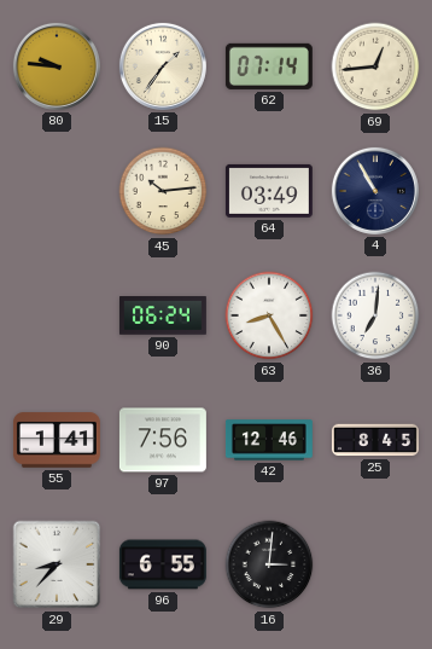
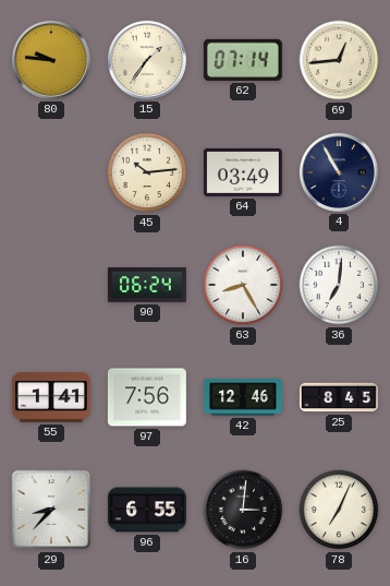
78: none -> 7:04
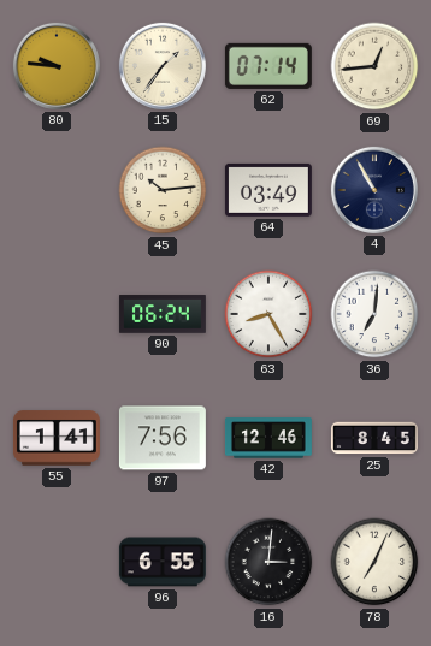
29: 8:37 -> none
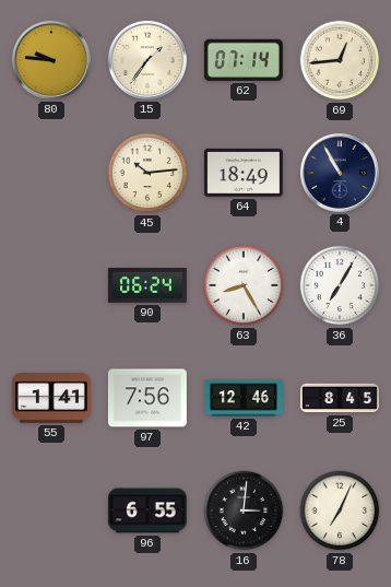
64: 03:49 -> 18:49
36: 7:01 -> 7:05
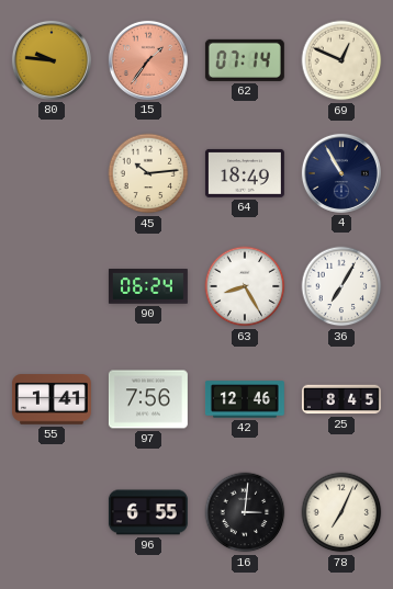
15 dial: cream -> salmon
69: 12:44 -> 12:49
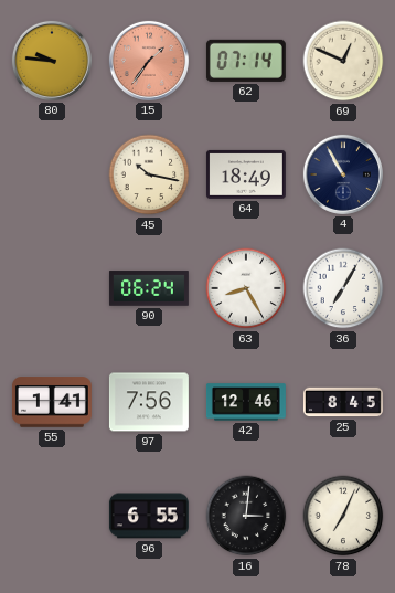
45: 10:14 -> 10:17
